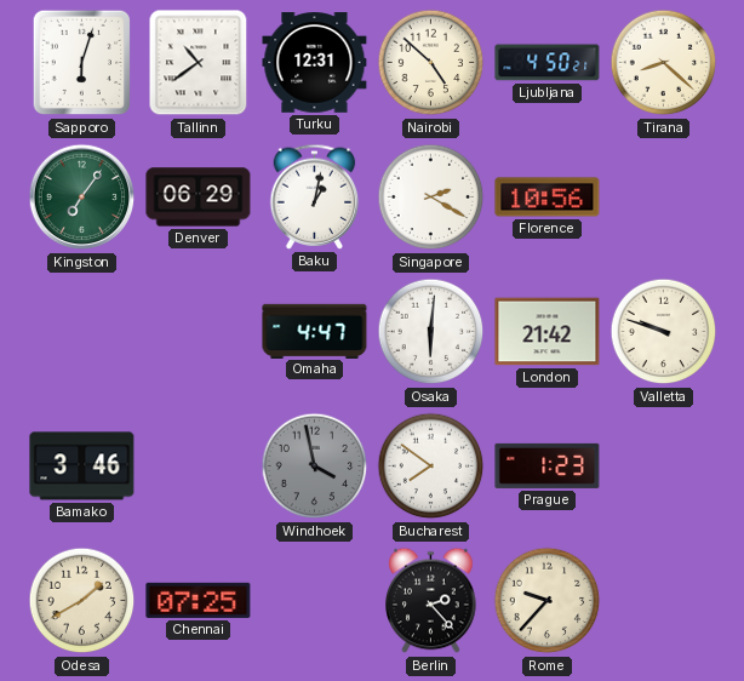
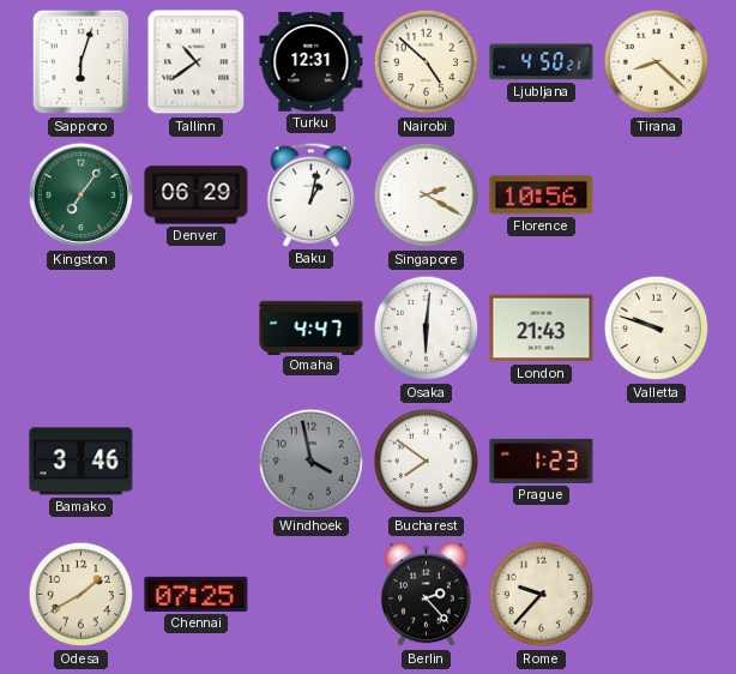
London: 21:42 -> 21:43
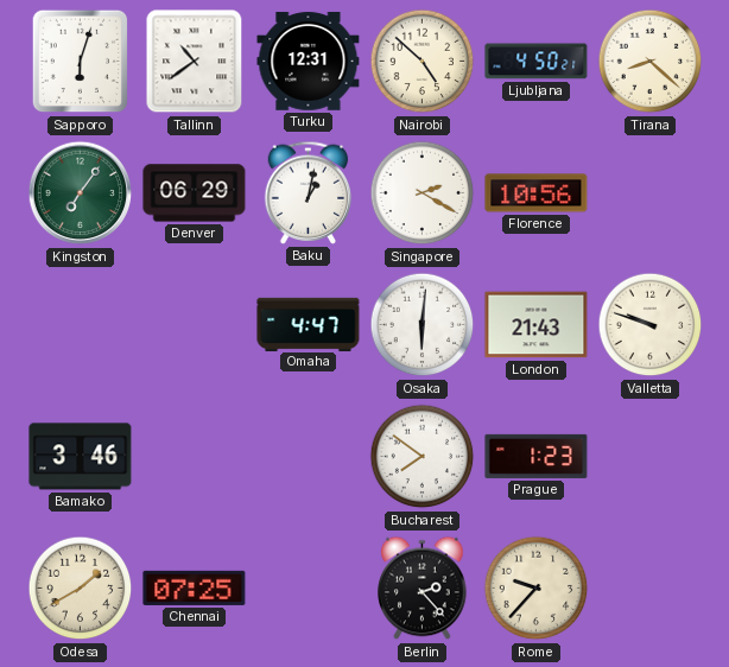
Windhoek: 3:58 -> none
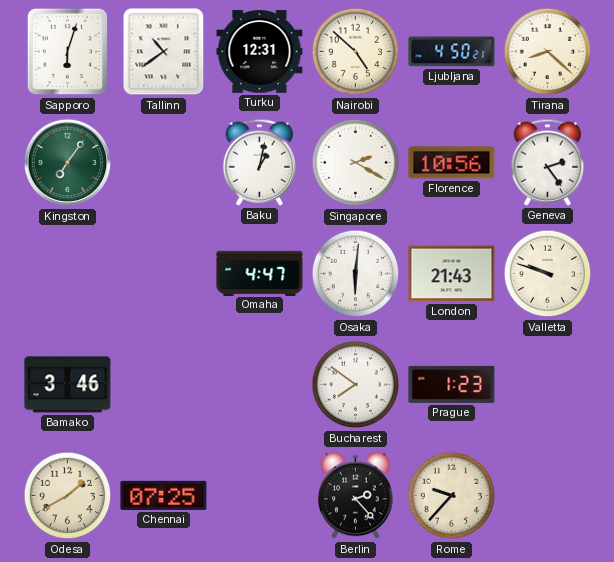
Denver: 06:29 -> none
Geneva: none -> 2:24
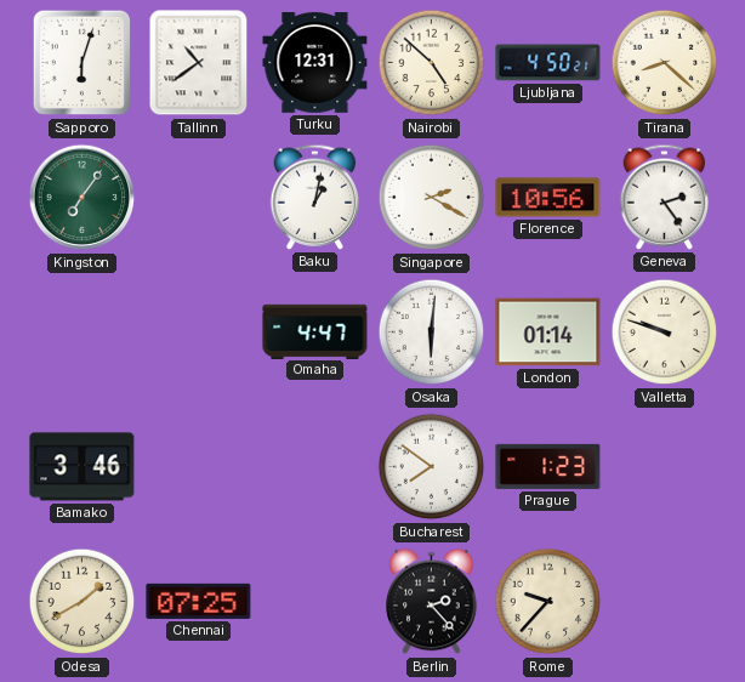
London: 21:43 -> 01:14
